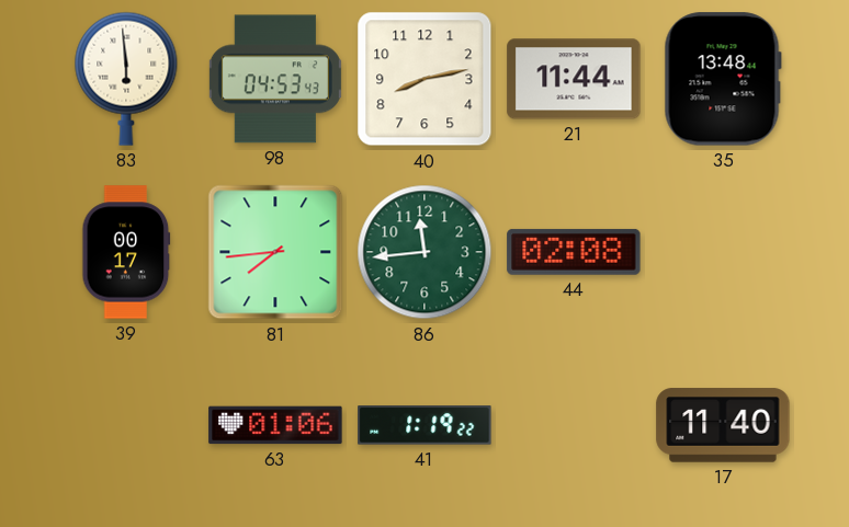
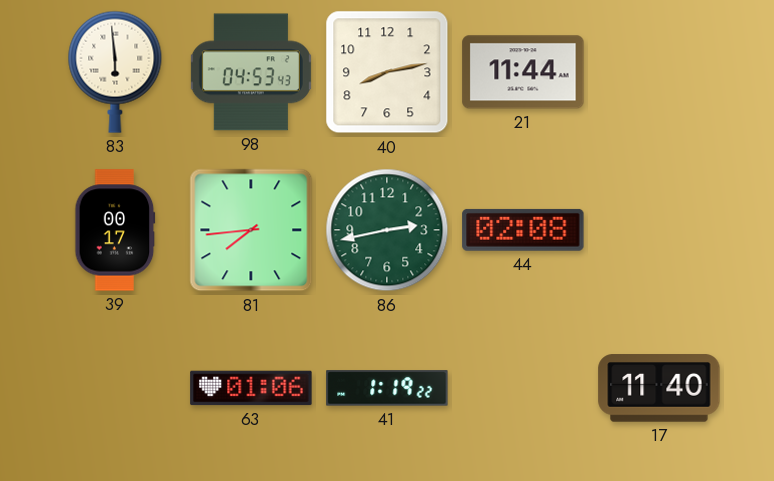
35: 13:48 -> none
86: 11:44 -> 2:43
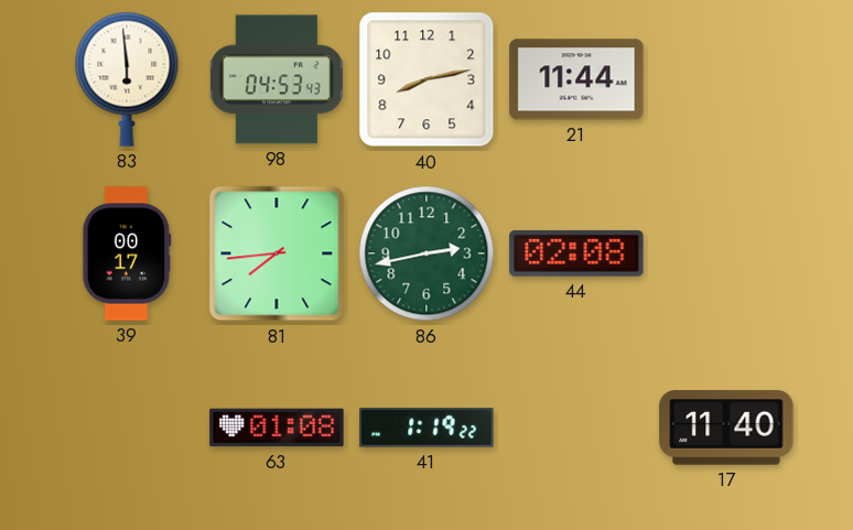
63: 01:06 -> 01:08
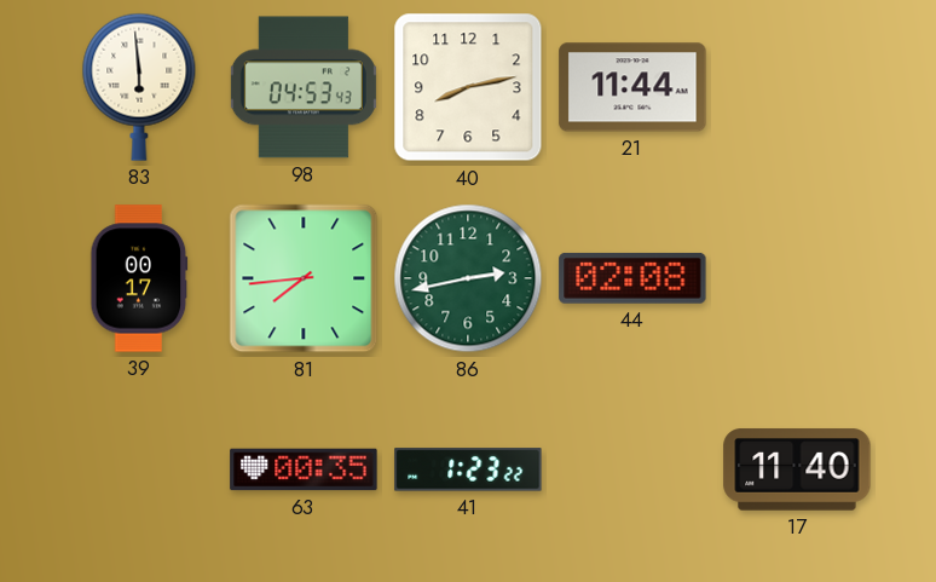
63: 01:08 -> 00:35
41: 1:19 -> 1:23
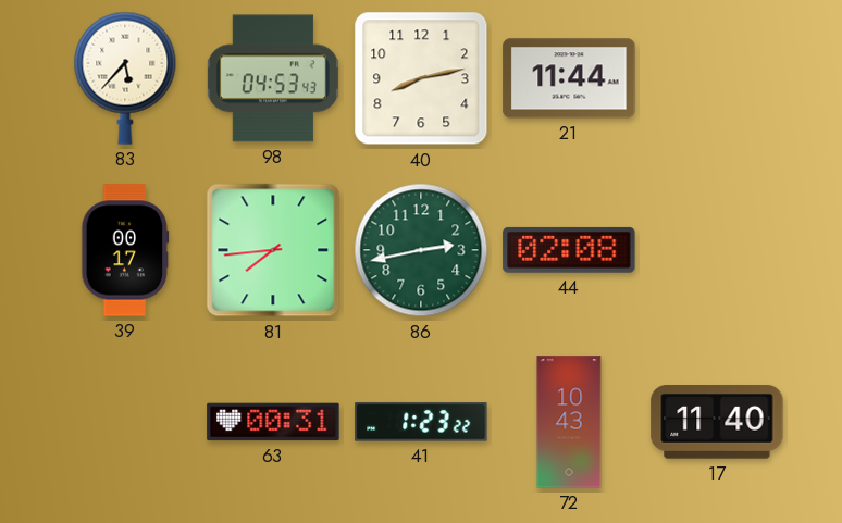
83: 5:59 -> 5:37
63: 00:35 -> 00:31
72: none -> 10:43
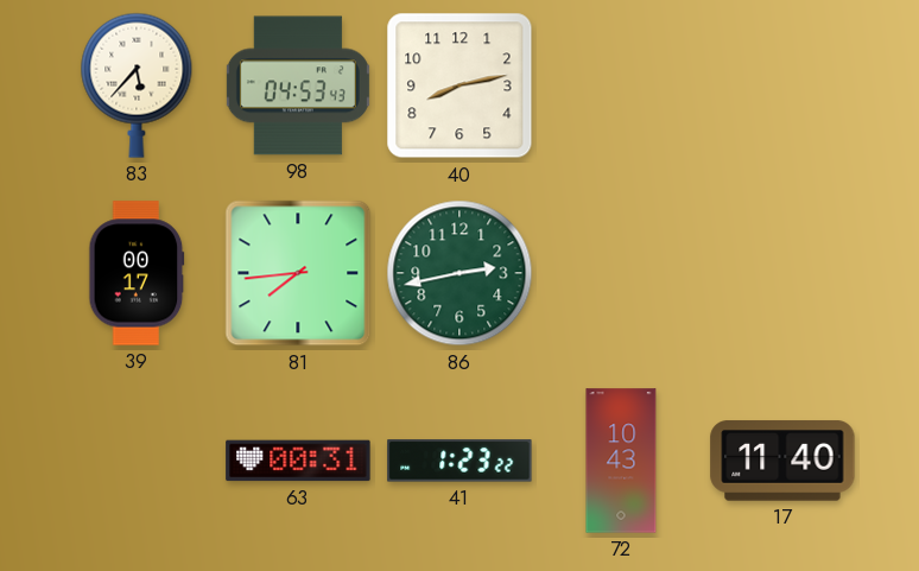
21: 11:44 -> none
44: 02:08 -> none
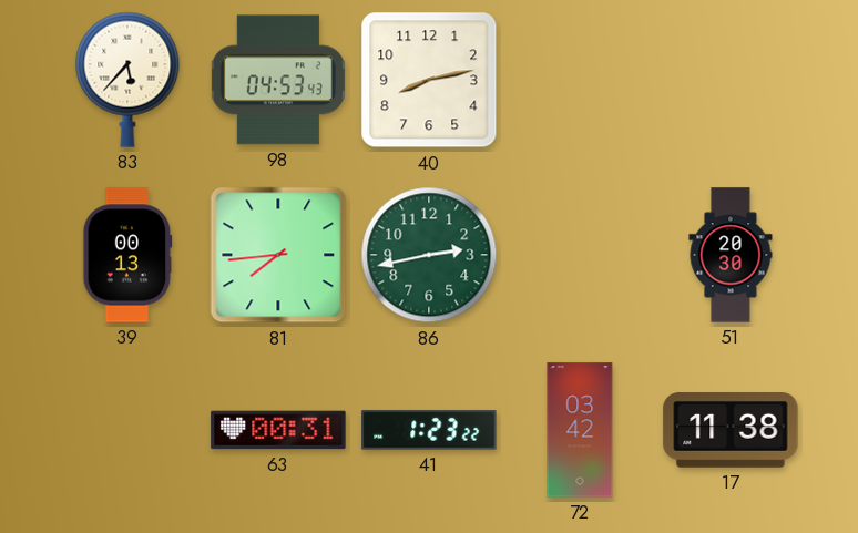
39: 00:17 -> 00:13
51: none -> 20:30
72: 10:43 -> 03:42
17: 11:40 -> 11:38
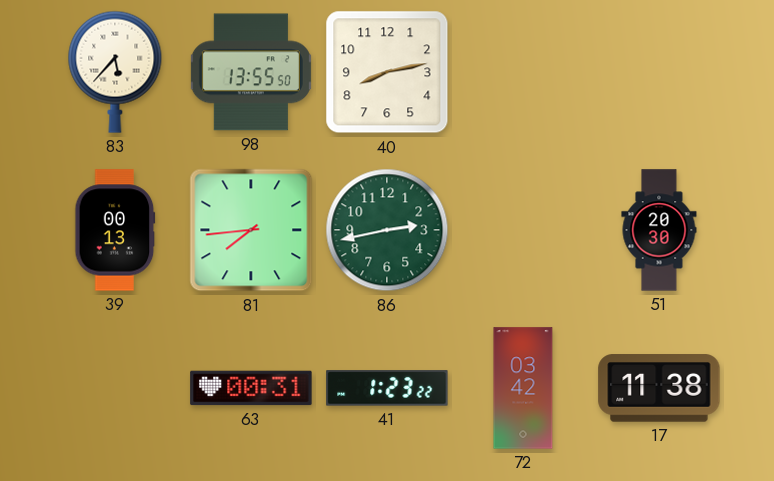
98: 04:53 -> 13:55
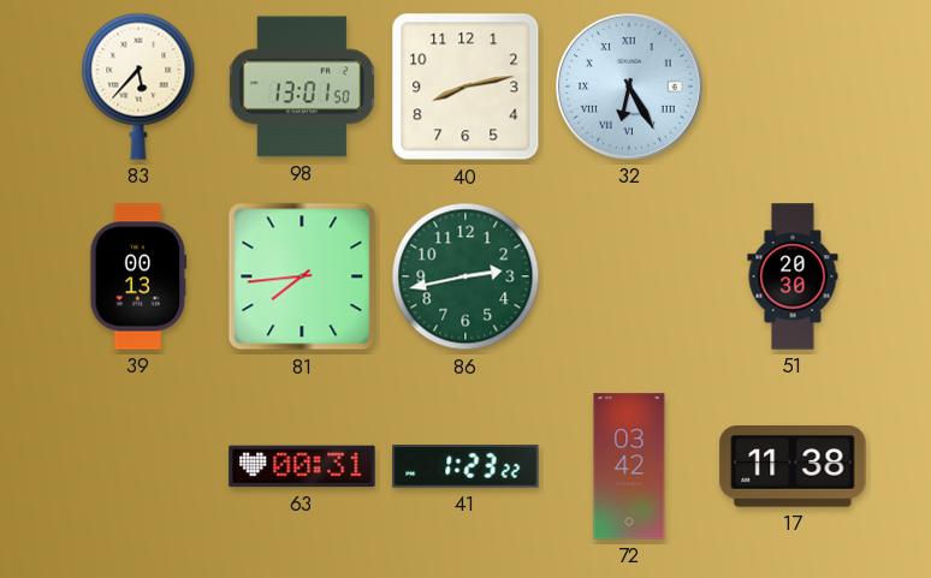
98: 13:55 -> 13:01
32: none -> 6:25
